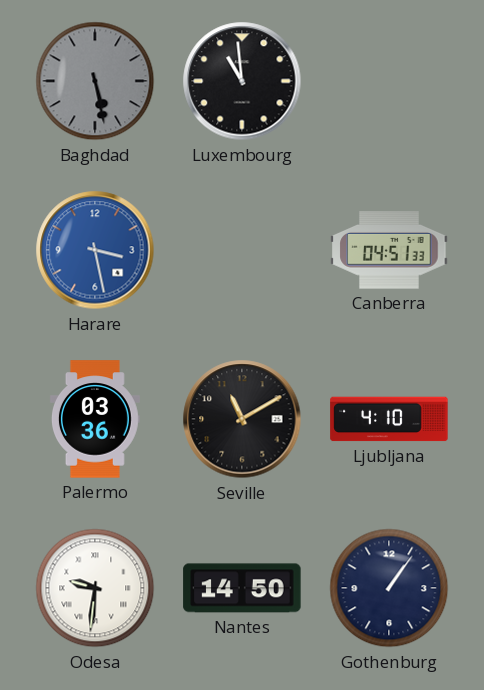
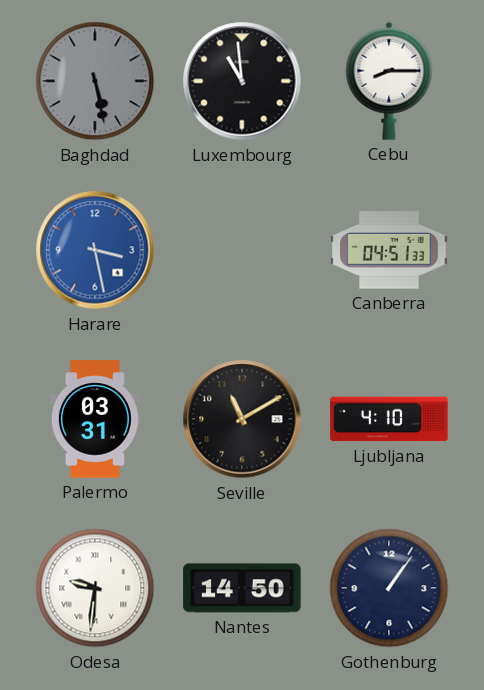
Cebu: none -> 8:15
Palermo: 03:36 -> 03:31
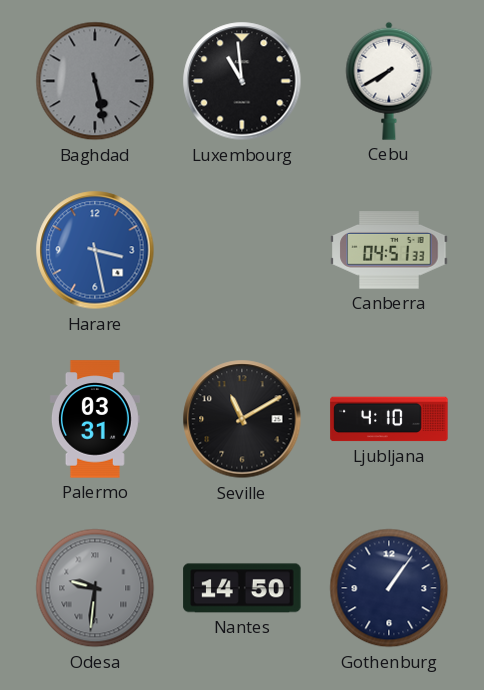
Cebu: 8:15 -> 7:40
Odesa dial: white -> grey
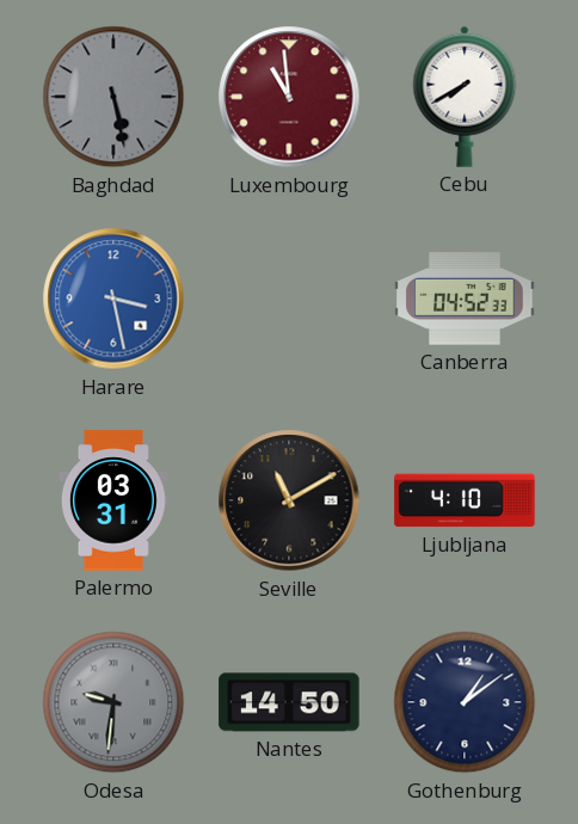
Luxembourg dial: black -> burgundy
Canberra: 04:51 -> 04:52
Gothenburg: 1:06 -> 1:09
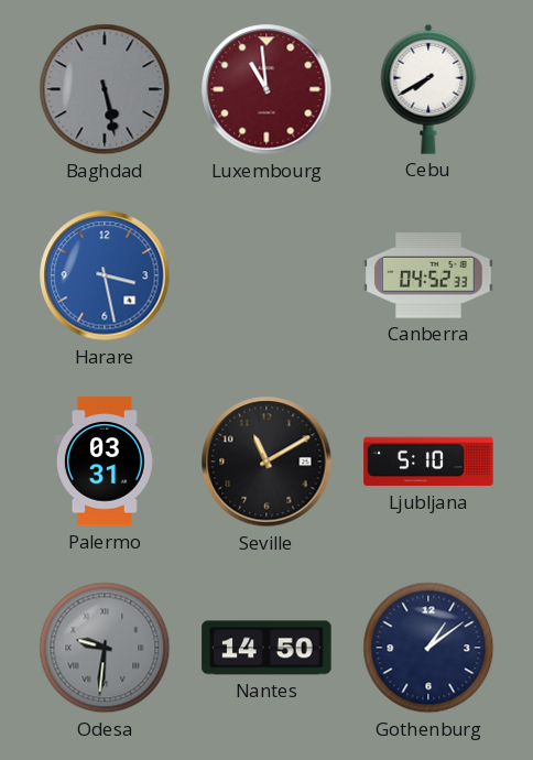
Ljubljana: 4:10 -> 5:10
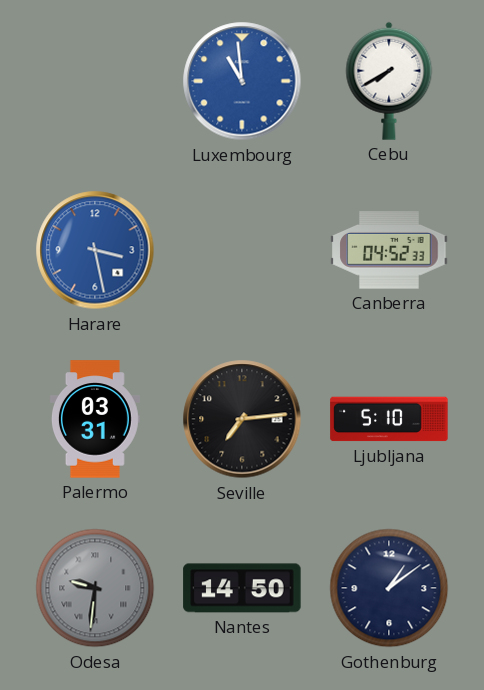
Baghdad: 5:28 -> none
Luxembourg dial: burgundy -> blue
Seville: 11:10 -> 7:14
